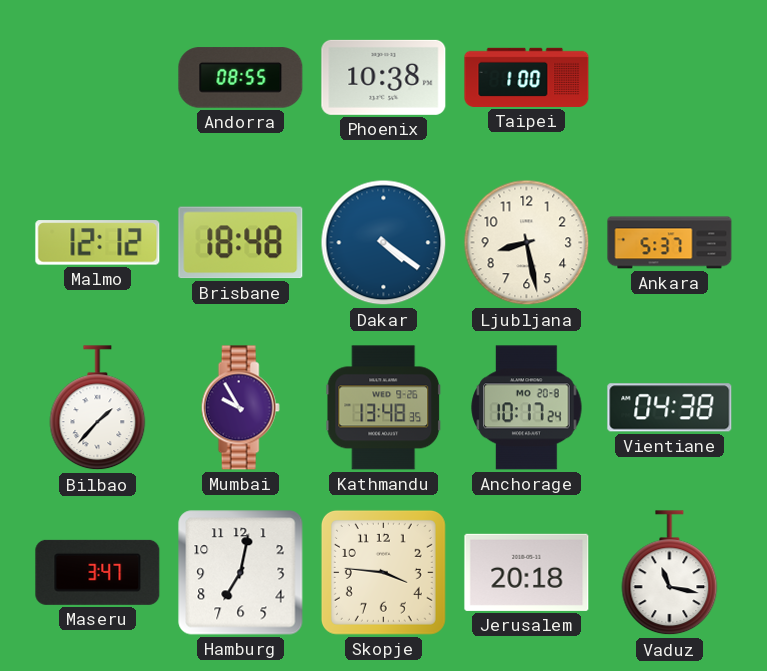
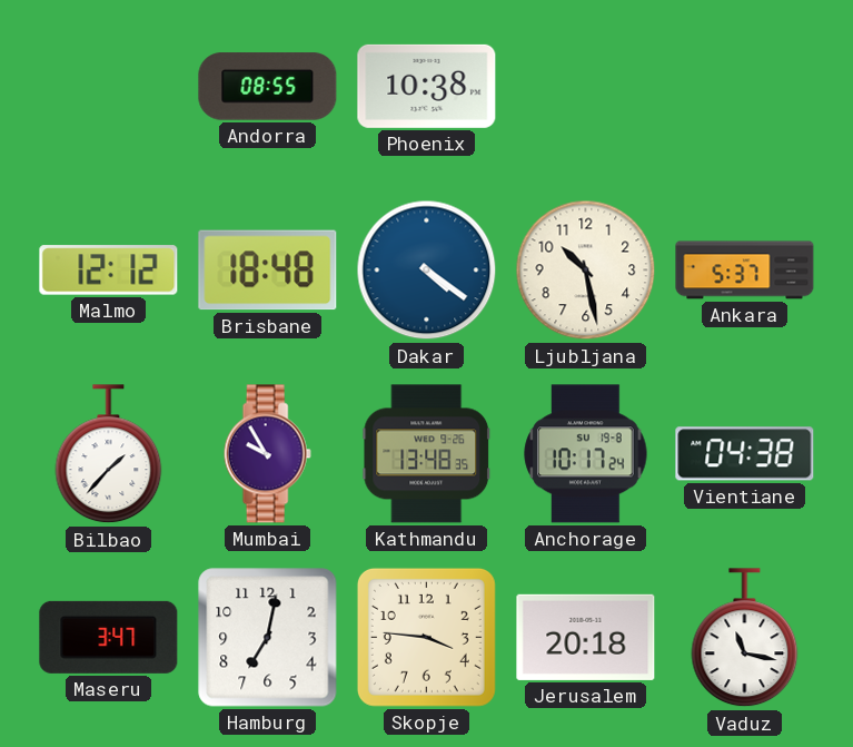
Taipei: 1:00 -> none
Ljubljana: 8:28 -> 10:28
Anchorage date: MO 20-8 -> SU 19-8
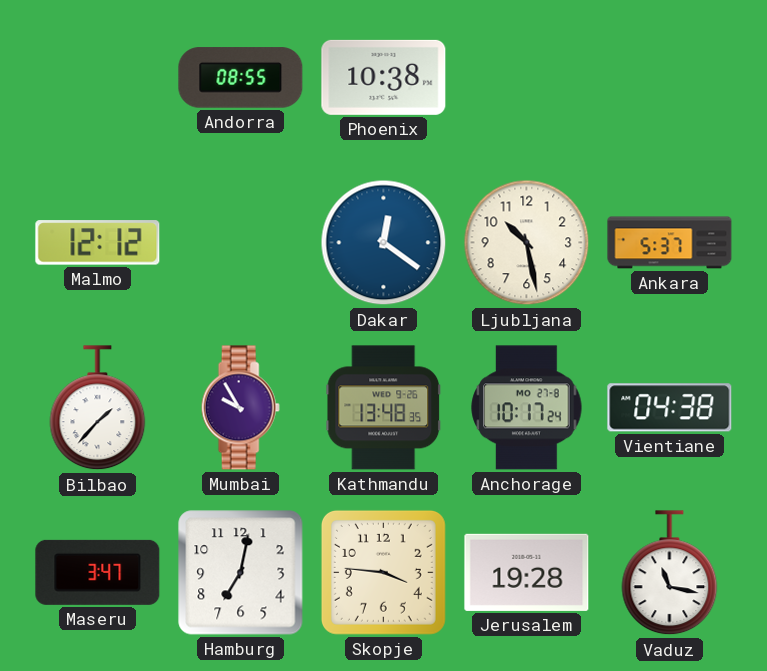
Brisbane: 18:48 -> none
Dakar: 4:21 -> 12:21
Anchorage date: SU 19-8 -> MO 27-8
Jerusalem: 20:18 -> 19:28
